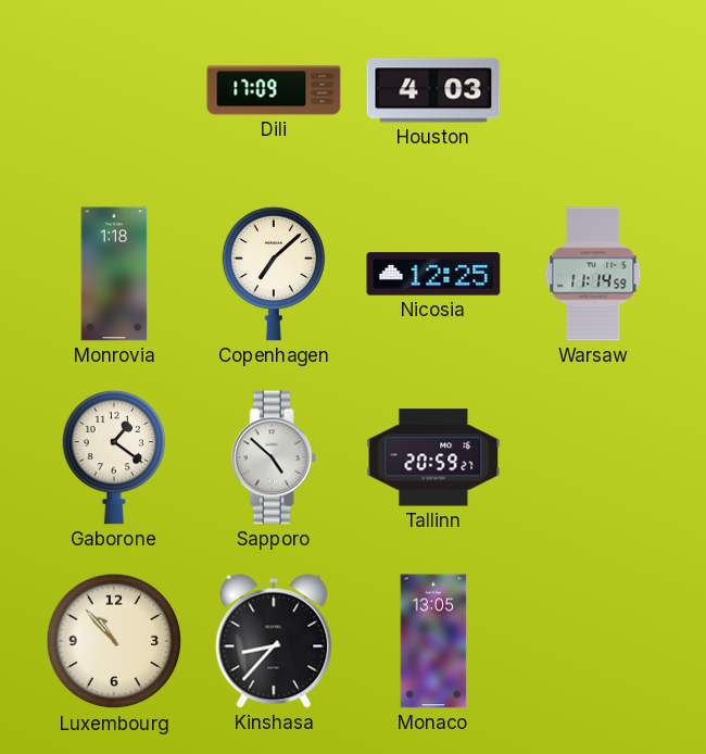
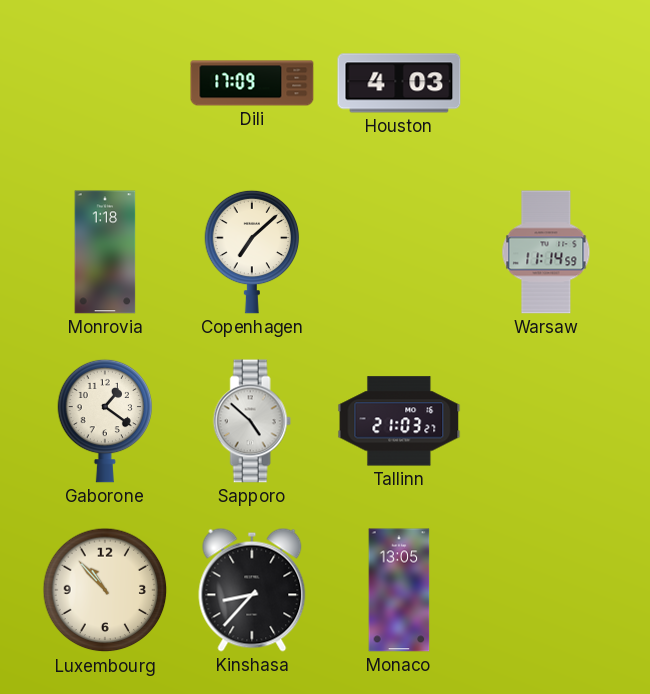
Nicosia: 12:25 -> none
Tallinn: 20:59 -> 21:03
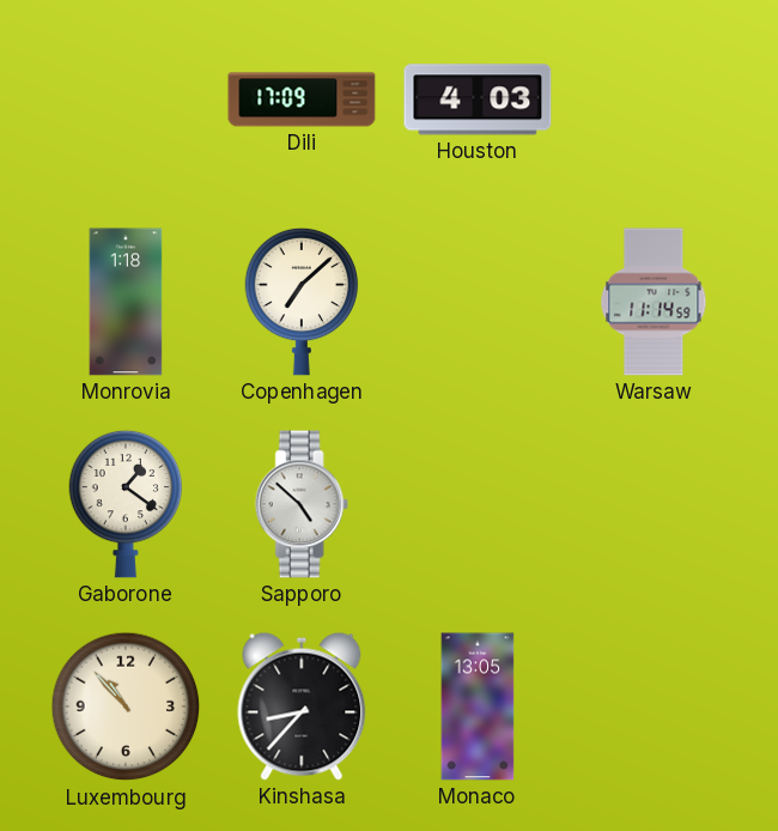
Tallinn: 21:03 -> none
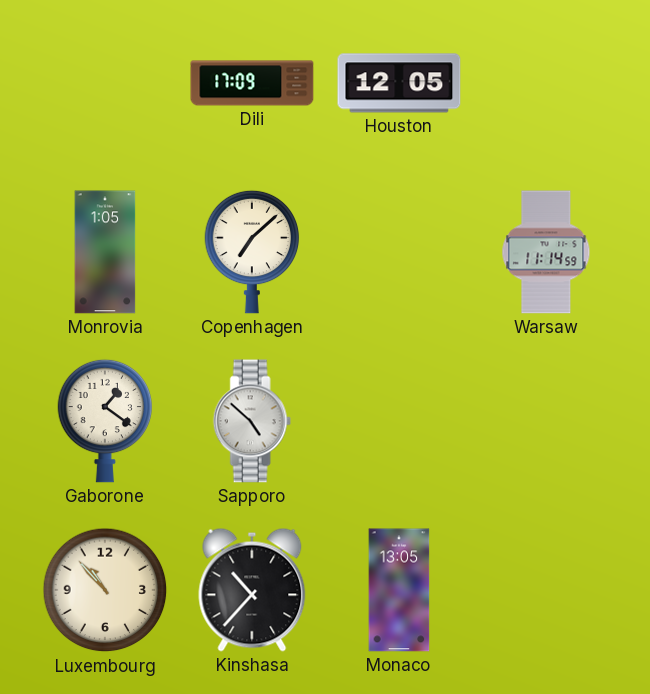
Houston: 4:03 -> 12:05
Monrovia: 1:18 -> 1:05
Kinshasa: 8:37 -> 10:37
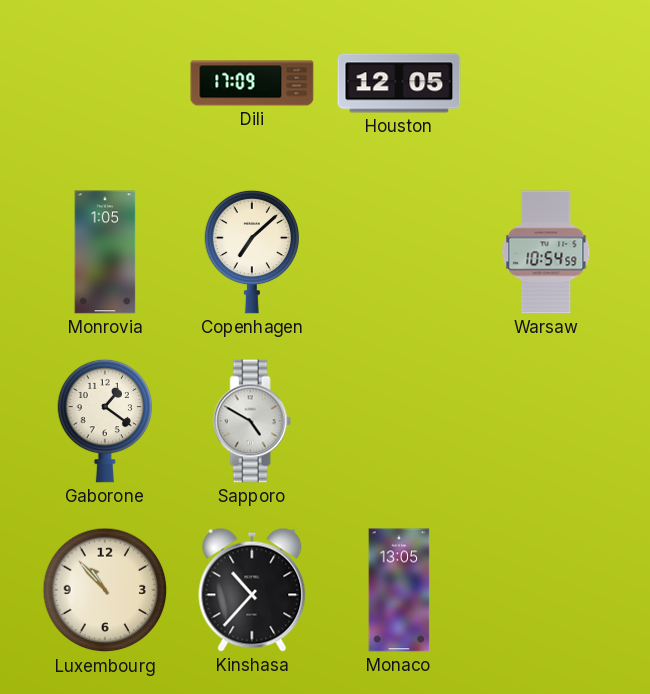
Warsaw: 11:14 -> 10:54
Sapporo: 4:52 -> 4:50
